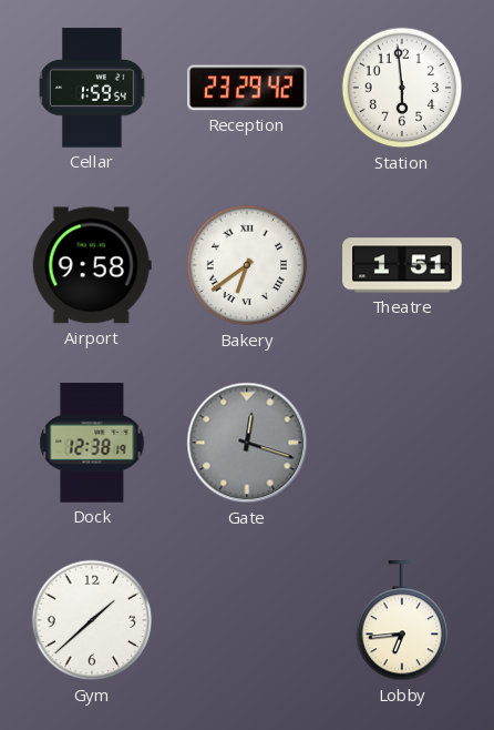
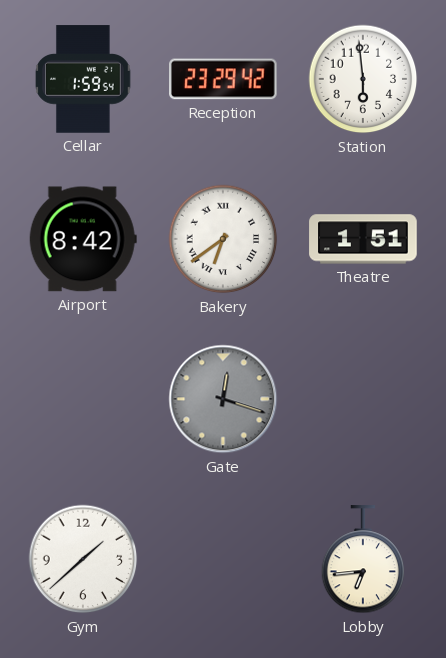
Airport: 9:58 -> 8:42
Dock: 12:38 -> none
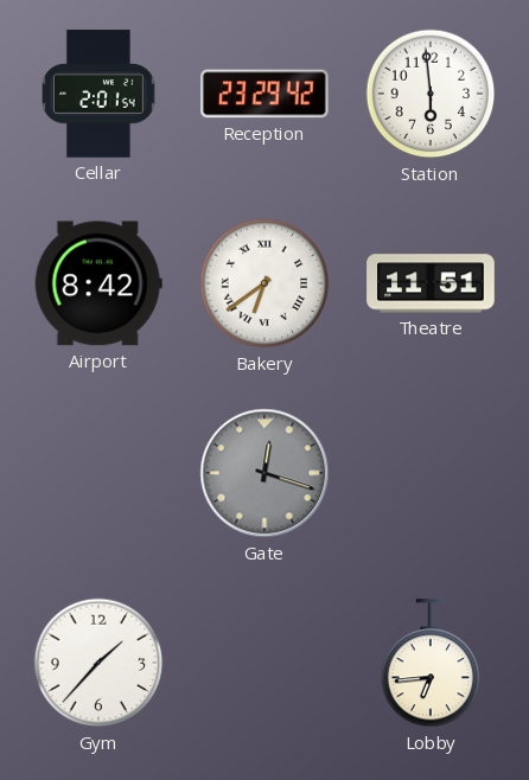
Cellar: 1:59 -> 2:01
Theatre: 1:51 -> 11:51
Gym: 1:38 -> 1:37
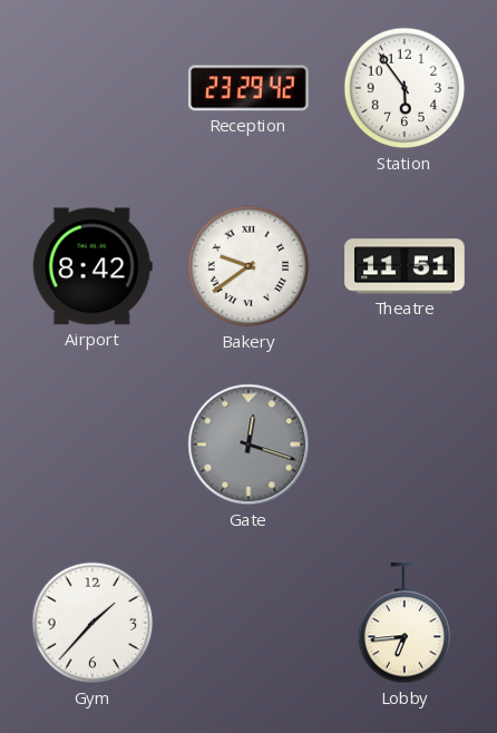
Cellar: 2:01 -> none
Station: 5:59 -> 5:54
Bakery: 6:39 -> 9:39
